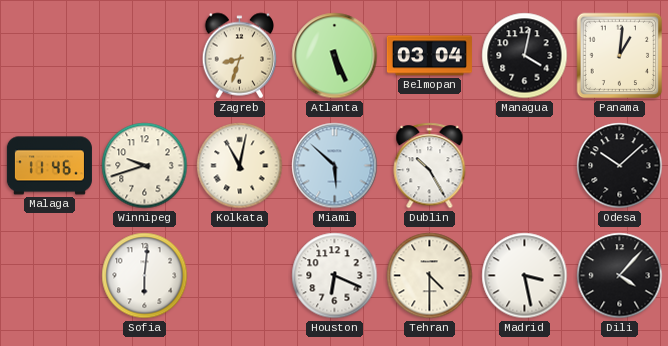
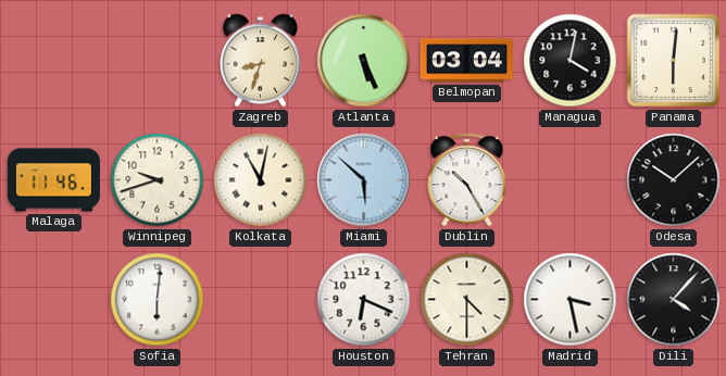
Panama: 1:01 -> 6:01
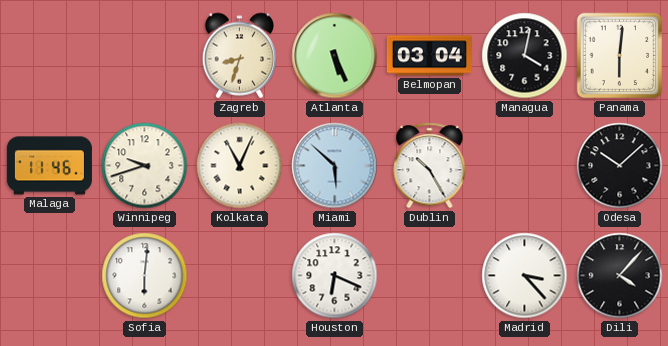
Kolkata: 11:02 -> 11:04
Tehran: 4:30 -> none
Madrid: 3:28 -> 3:23
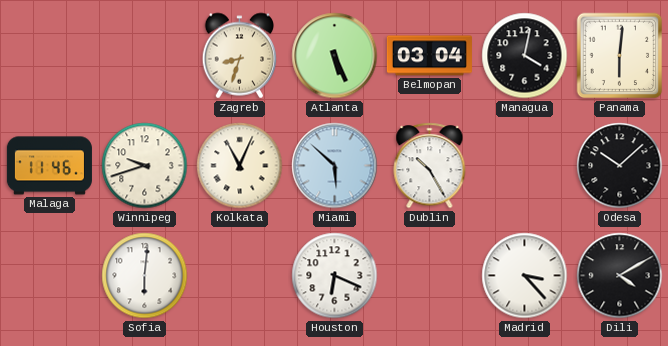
Dili: 4:07 -> 4:10
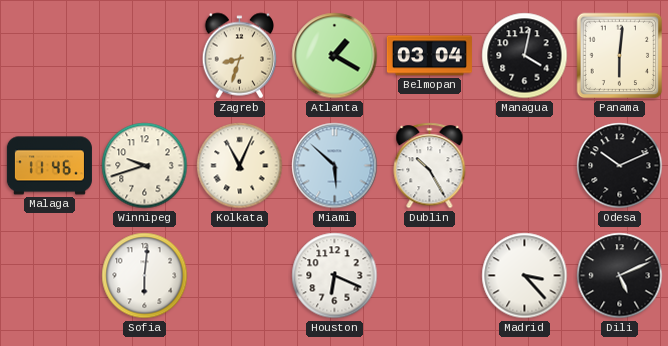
Atlanta: 5:26 -> 1:20
Odesa: 10:08 -> 10:11
Dili: 4:10 -> 5:11
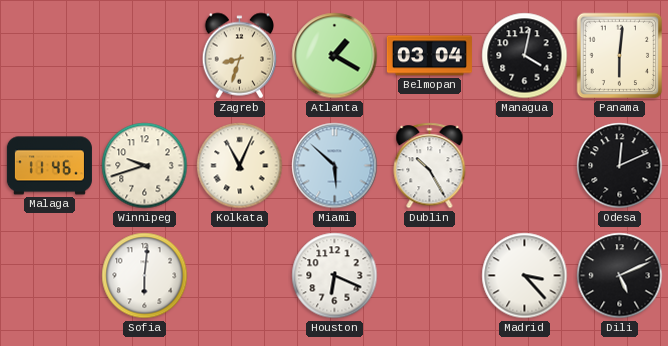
Odesa: 10:11 -> 12:11
